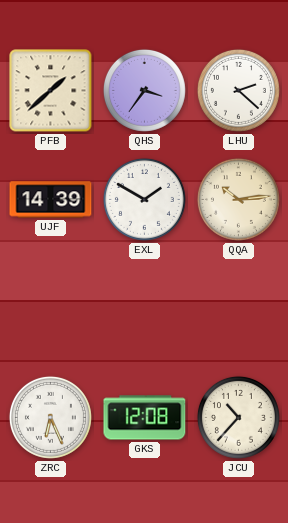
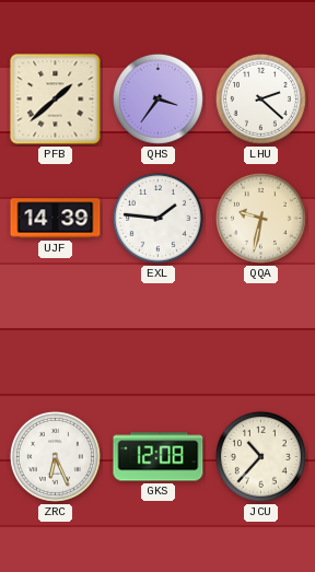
EXL: 1:50 -> 1:46
QQA: 10:14 -> 9:32
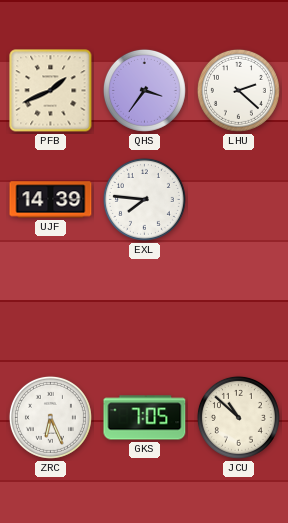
PFB: 1:38 -> 1:41
EXL: 1:46 -> 7:46
QQA: 9:32 -> none
GKS: 12:08 -> 7:05
JCU: 10:37 -> 10:52
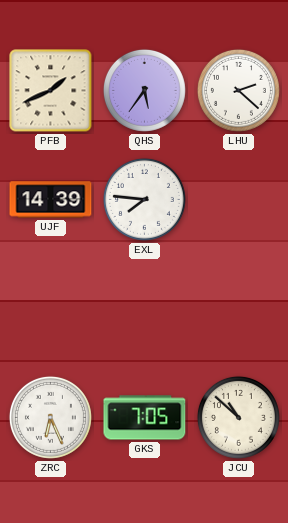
QHS: 3:36 -> 5:36
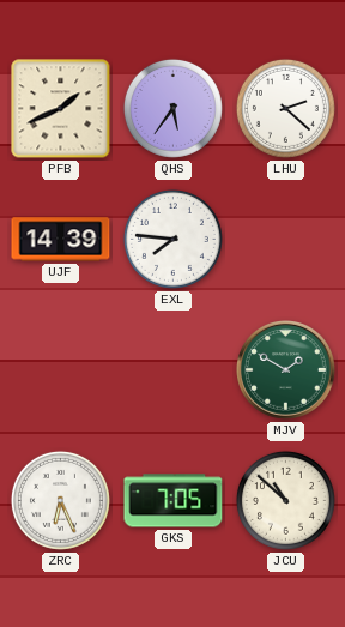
MJV: none -> 1:50
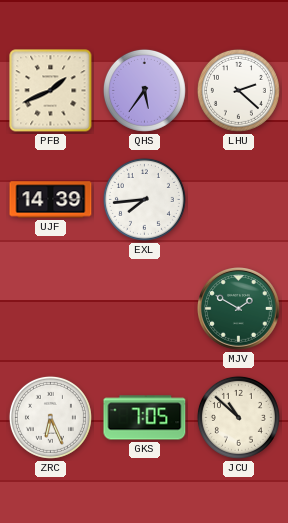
EXL: 7:46 -> 7:44
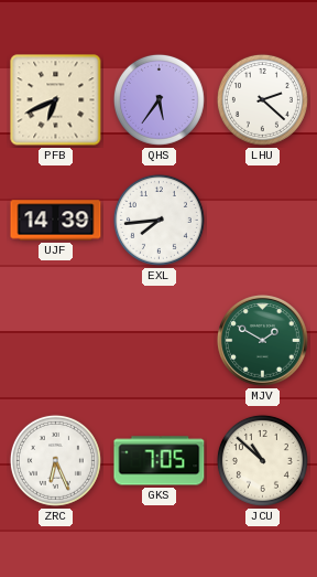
PFB: 1:41 -> 6:41
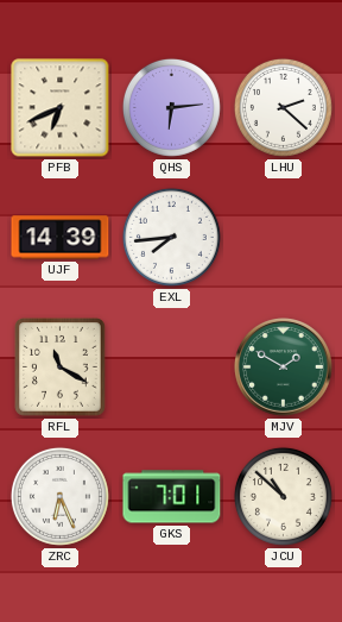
QHS: 5:36 -> 6:14
RFL: none -> 11:20
GKS: 7:05 -> 7:01
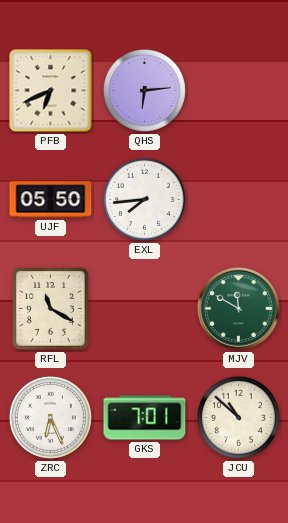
LHU: 2:22 -> none
UJF: 14:39 -> 05:50
MJV: 1:50 -> 11:50
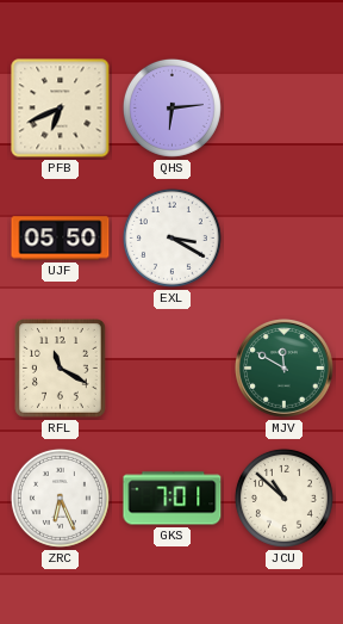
EXL: 7:44 -> 3:20
